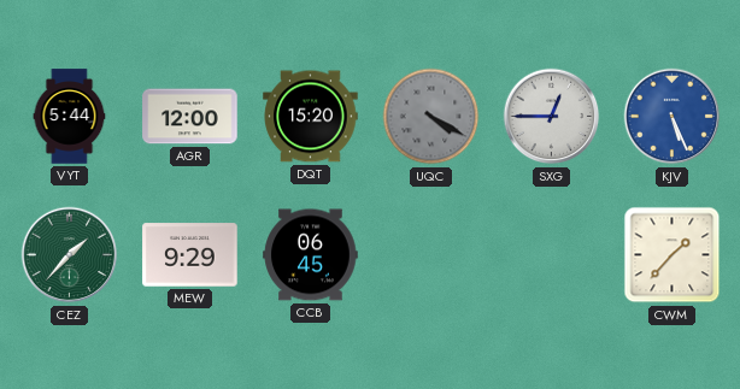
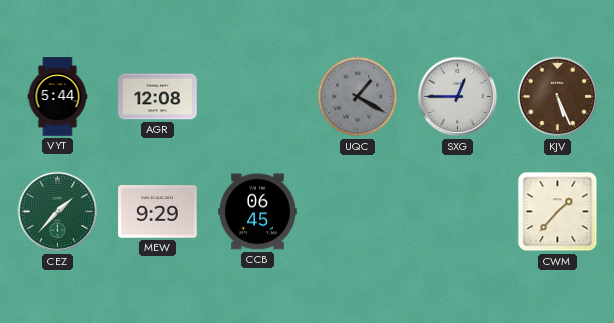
AGR: 12:00 -> 12:08
DQT: 15:20 -> none
UQC: 4:20 -> 1:20
KJV dial: blue -> brown
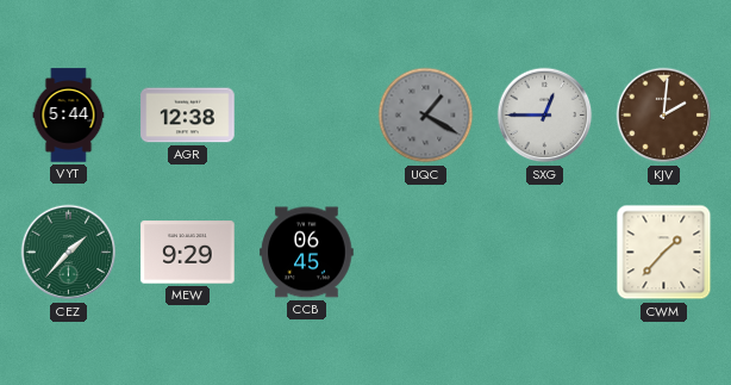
AGR: 12:08 -> 12:38
KJV: 5:26 -> 2:01
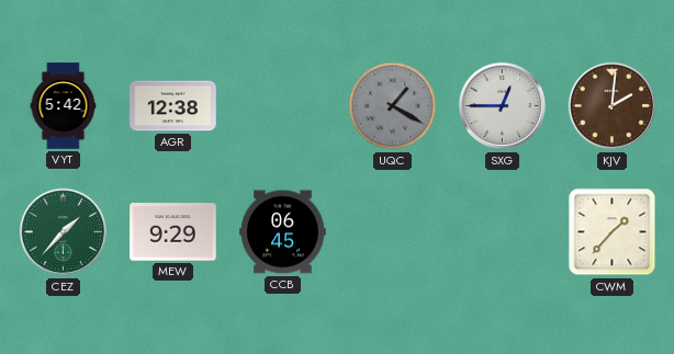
VYT: 5:44 -> 5:42
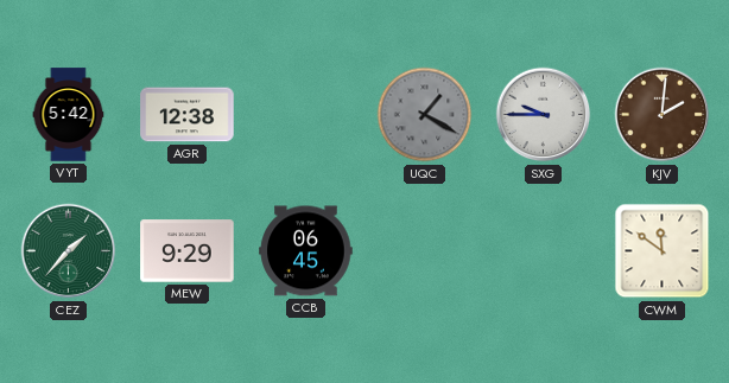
SXG: 12:45 -> 9:45
CWM: 1:37 -> 11:51
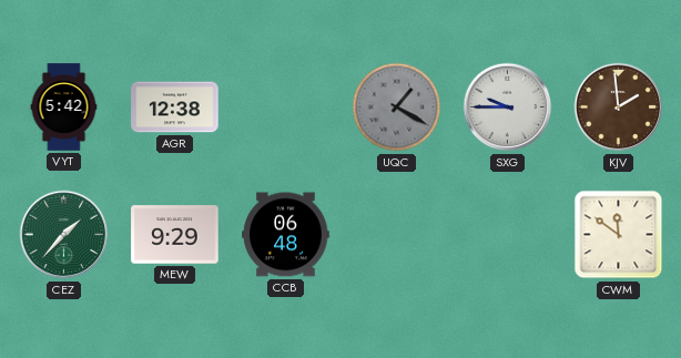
KJV: 2:01 -> 1:59
CCB: 06:45 -> 06:48
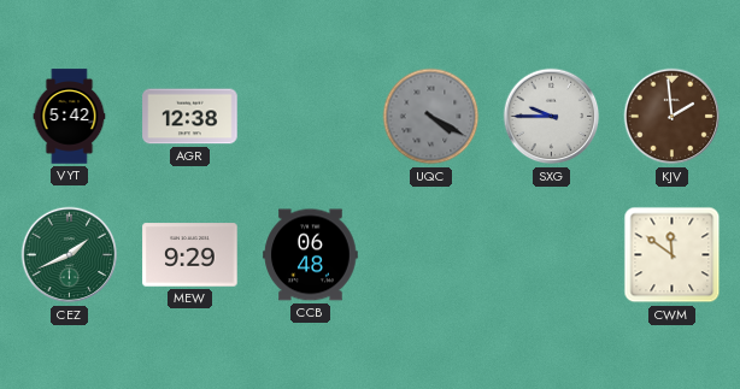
UQC: 1:20 -> 4:20
CEZ: 1:37 -> 1:41
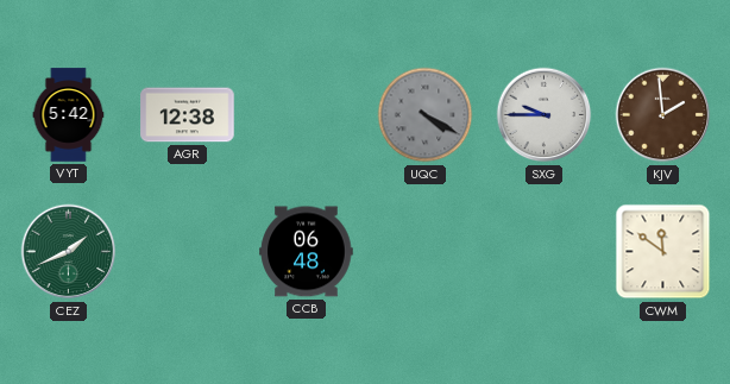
MEW: 9:29 -> none
